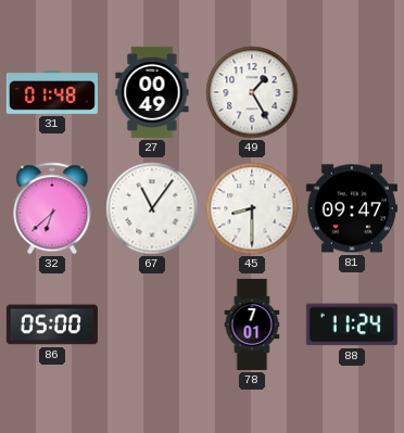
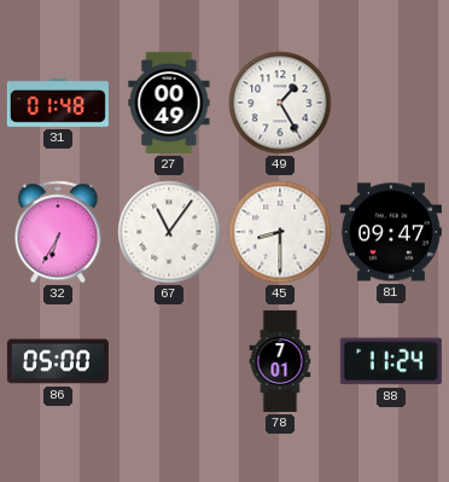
32: 6:38 -> 6:35
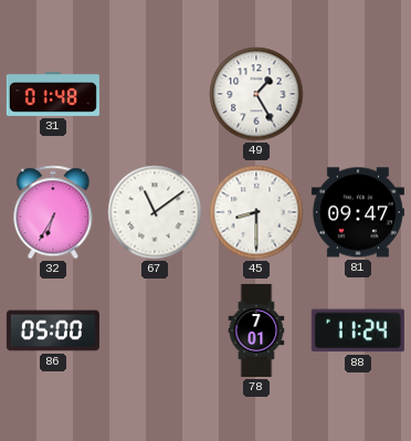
27: 00:49 -> none
67: 11:06 -> 11:09
